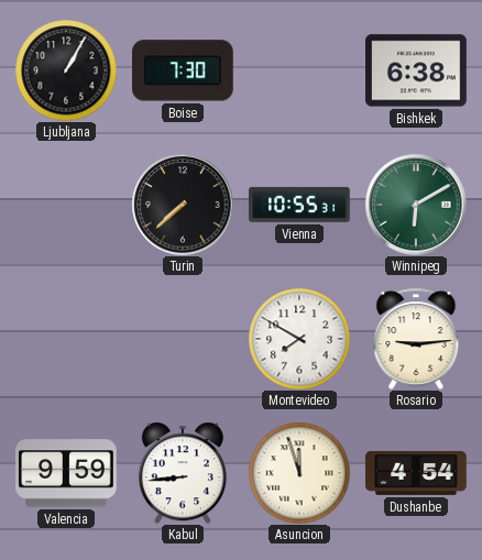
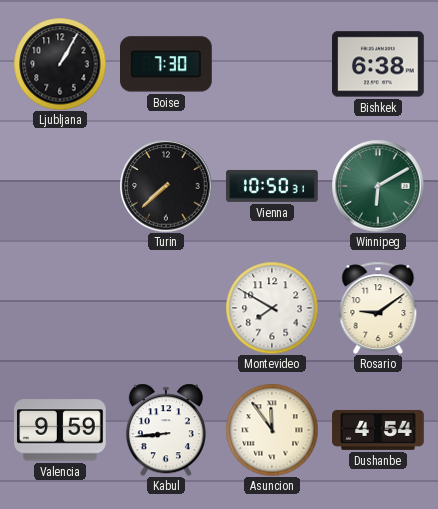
Vienna: 10:55 -> 10:50
Rosario: 9:14 -> 9:09
Asuncion: 11:57 -> 11:54
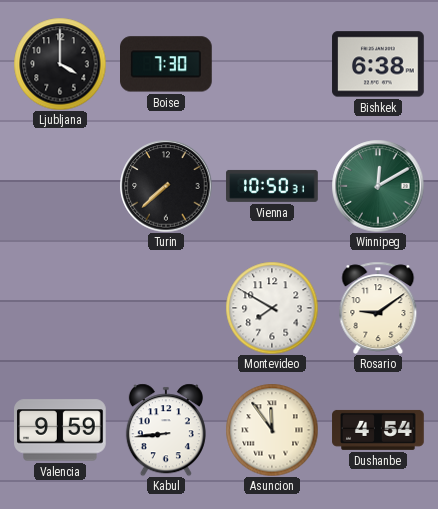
Ljubljana: 1:05 -> 4:00
Winnipeg: 6:10 -> 12:10
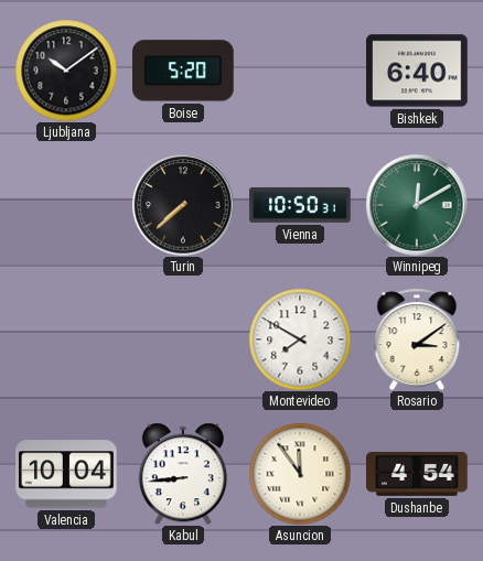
Ljubljana: 4:00 -> 10:09
Boise: 7:30 -> 5:20
Bishkek: 6:38 -> 6:40
Rosario: 9:09 -> 3:09
Valencia: 9:59 -> 10:04
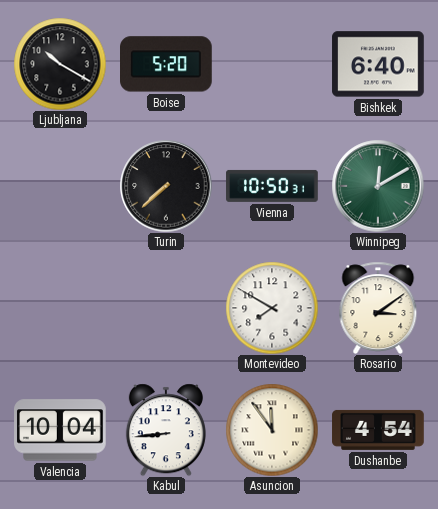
Ljubljana: 10:09 -> 10:20
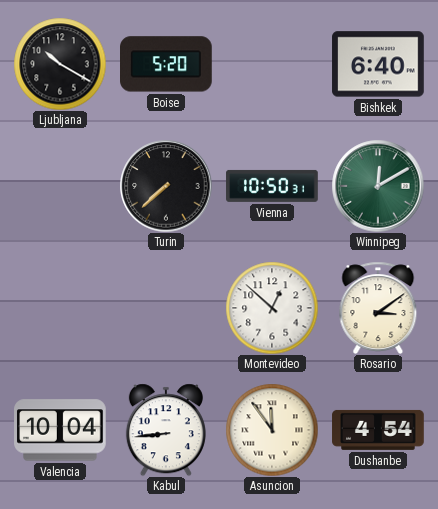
Montevideo: 7:50 -> 12:52
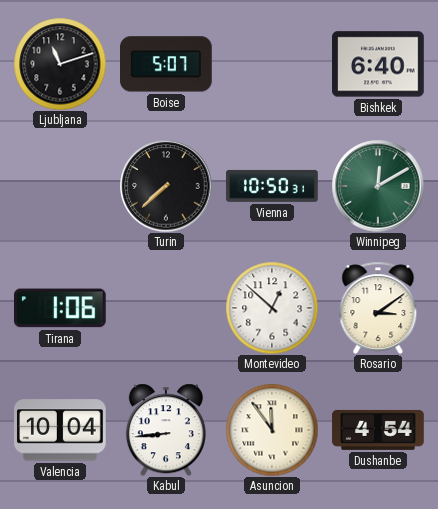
Ljubljana: 10:20 -> 11:12
Boise: 5:20 -> 5:07
Tirana: none -> 1:06
